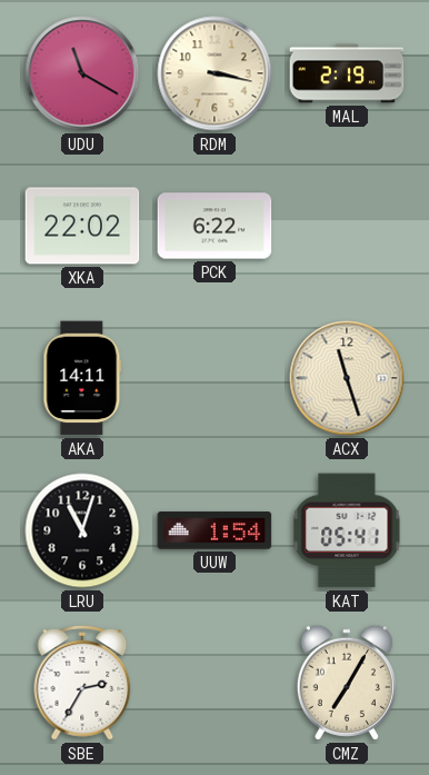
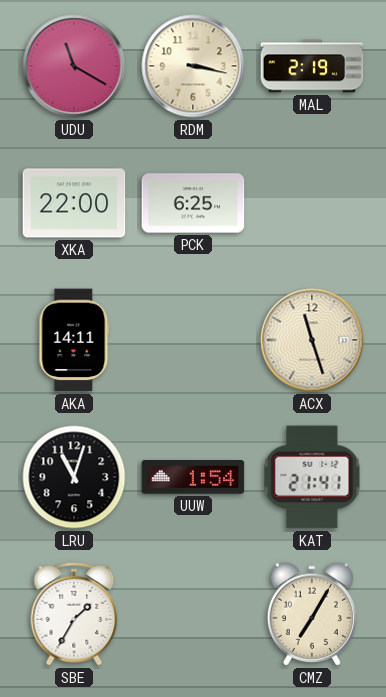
XKA: 22:02 -> 22:00
PCK: 6:22 -> 6:25
KAT: 05:41 -> 21:41
SBE: 2:35 -> 1:35
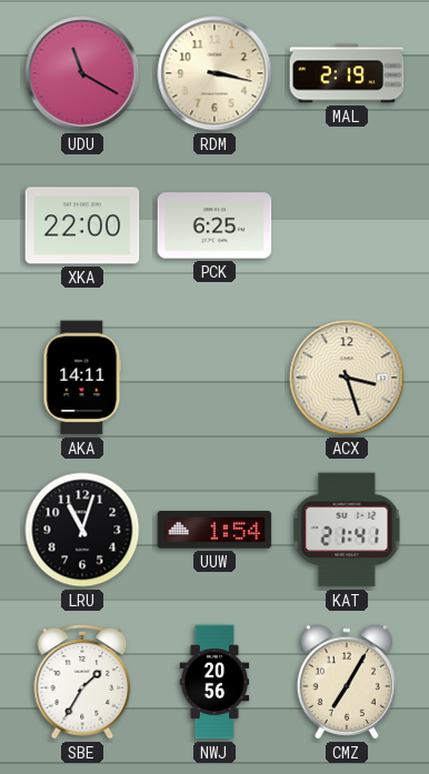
ACX: 11:27 -> 3:27
NWJ: none -> 20:56
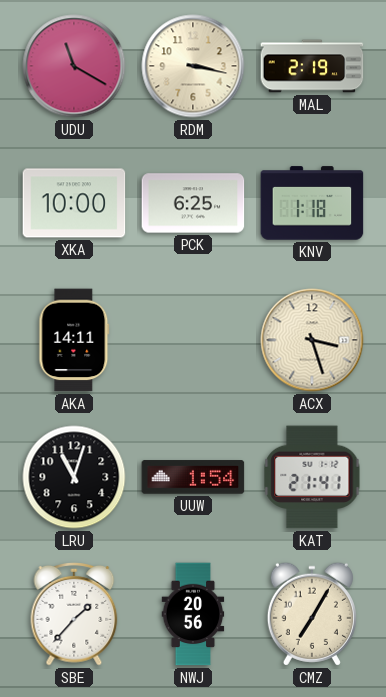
XKA: 22:00 -> 10:00
KNV: none -> 1:18
SBE: 1:35 -> 1:37
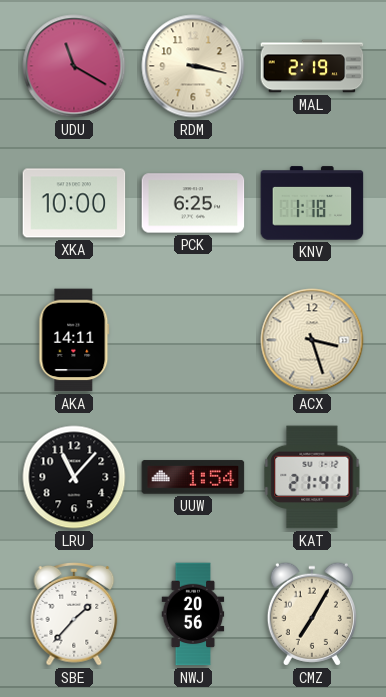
LRU: 11:03 -> 11:07
